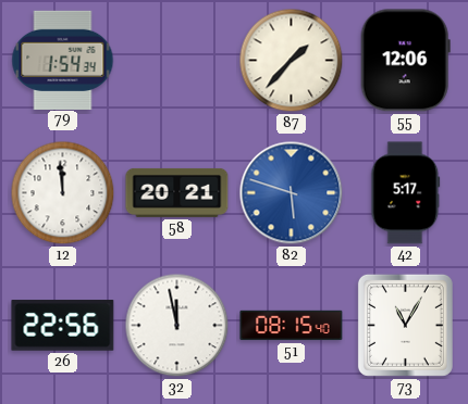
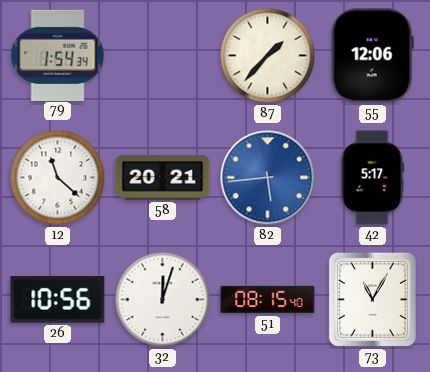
12: 11:59 -> 11:22
82: 5:48 -> 5:44
26: 22:56 -> 10:56
32: 11:58 -> 12:03
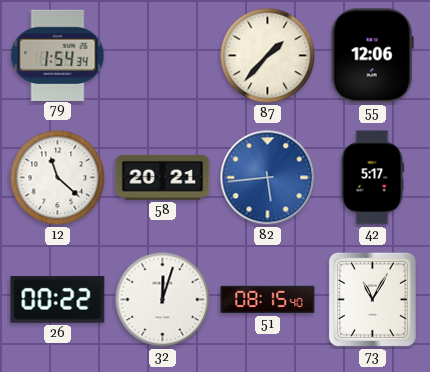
26: 10:56 -> 00:22
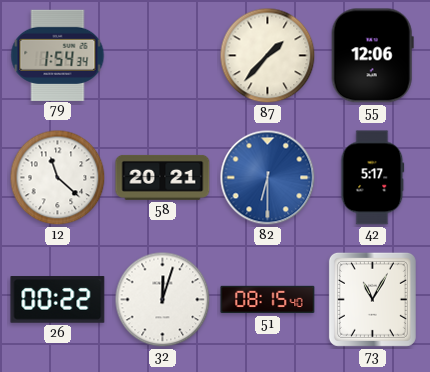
82: 5:44 -> 6:30
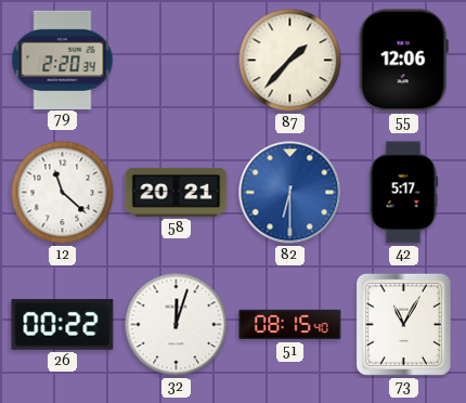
79: 1:54 -> 2:20
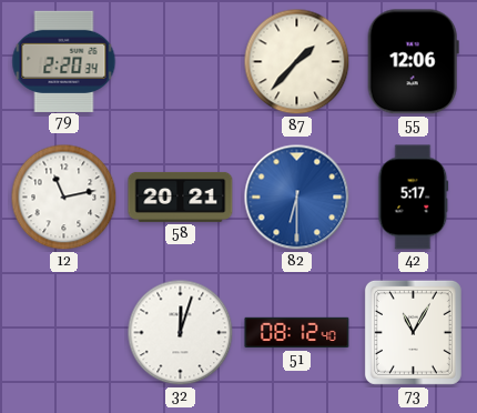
12: 11:22 -> 11:13
26: 00:22 -> none
51: 08:15 -> 08:12
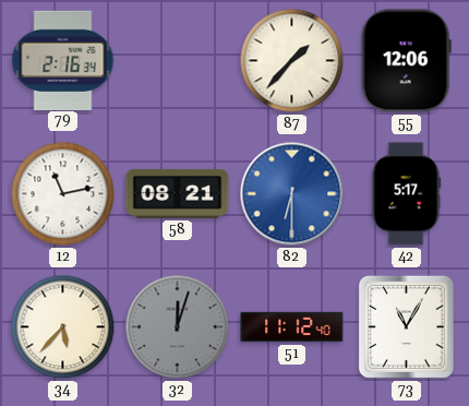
79: 2:20 -> 2:16
58: 20:21 -> 08:21
34: none -> 5:37
32 dial: white -> grey
51: 08:12 -> 11:12
